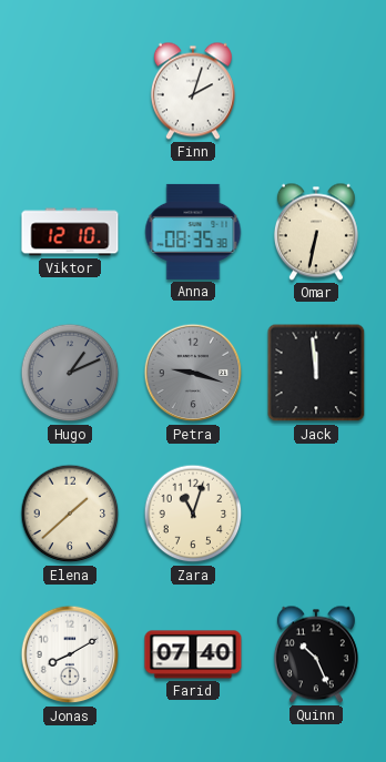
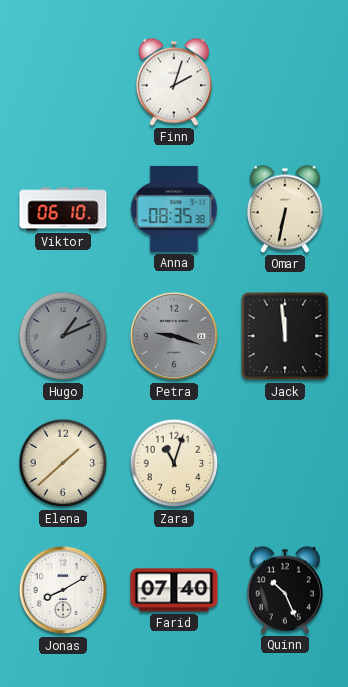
Viktor: 12:10 -> 06:10
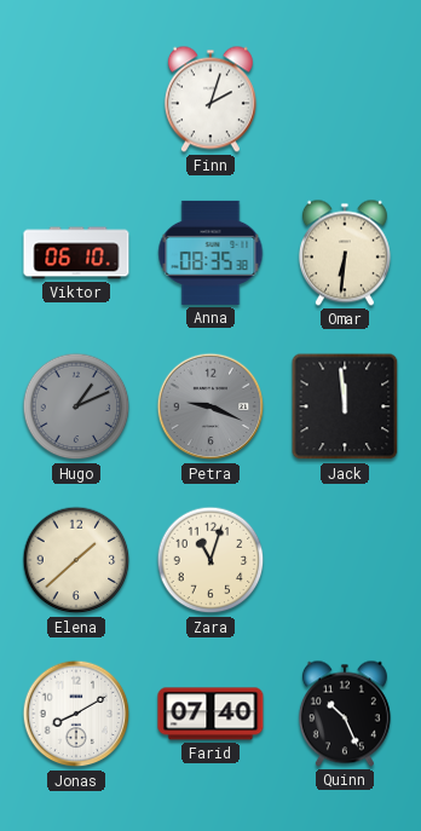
Omar: 6:32 -> 6:31
Petra: 9:18 -> 9:19
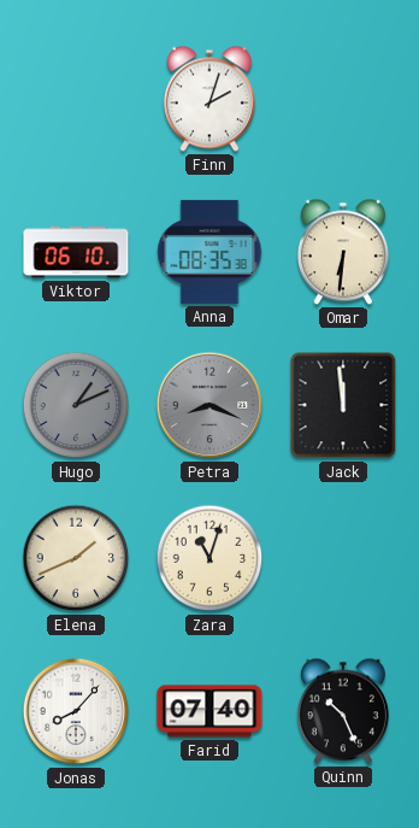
Petra: 9:19 -> 8:19
Elena: 1:38 -> 1:41
Jonas: 8:10 -> 8:07
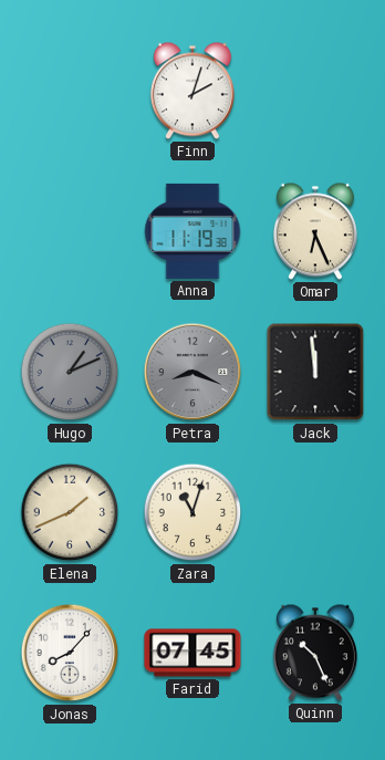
Viktor: 06:10 -> none
Anna: 08:35 -> 11:19
Omar: 6:31 -> 6:26
Farid: 07:40 -> 07:45
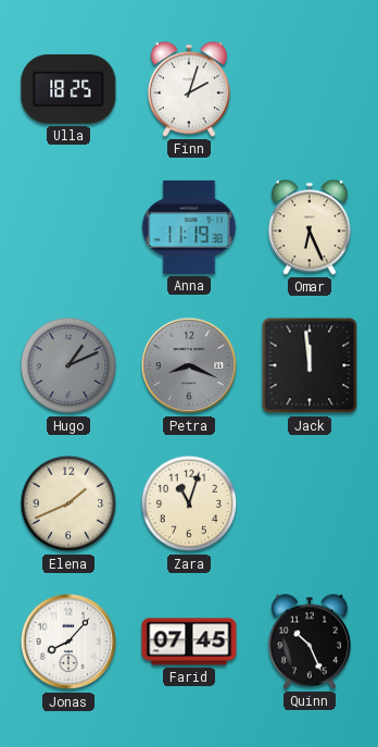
Ulla: none -> 18:25
